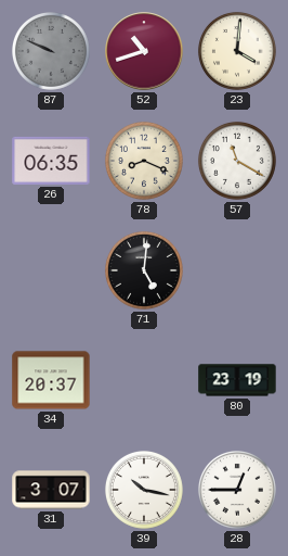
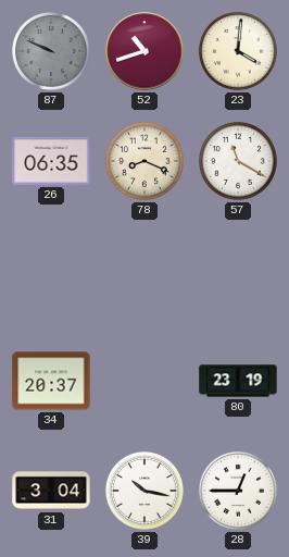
71: 5:01 -> none
31: 3:07 -> 3:04
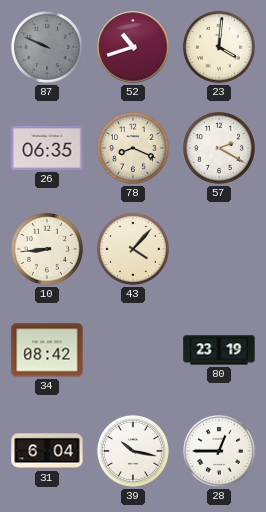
57: 11:20 -> 2:20
10: none -> 8:44
43: none -> 4:07
34: 20:37 -> 08:42
31: 3:04 -> 6:04
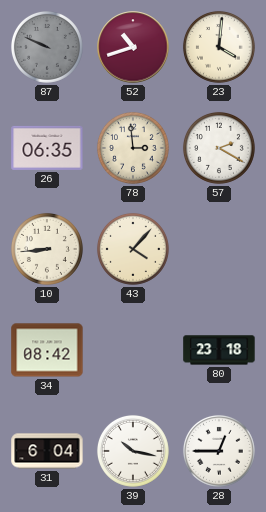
78: 8:19 -> 2:59
80: 23:19 -> 23:18
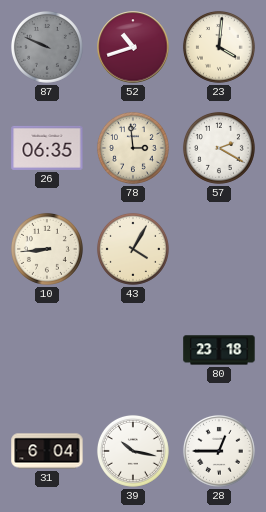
43: 4:07 -> 4:05
34: 08:42 -> none
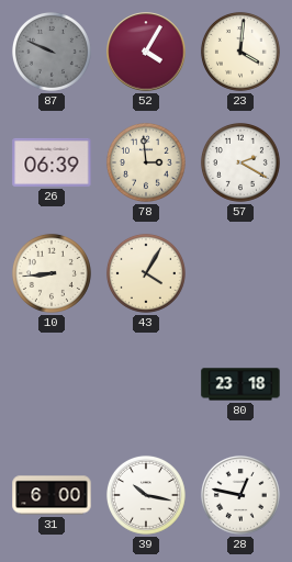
52: 10:42 -> 4:05
26: 06:35 -> 06:39
31: 6:04 -> 6:00
28: 12:45 -> 12:47
